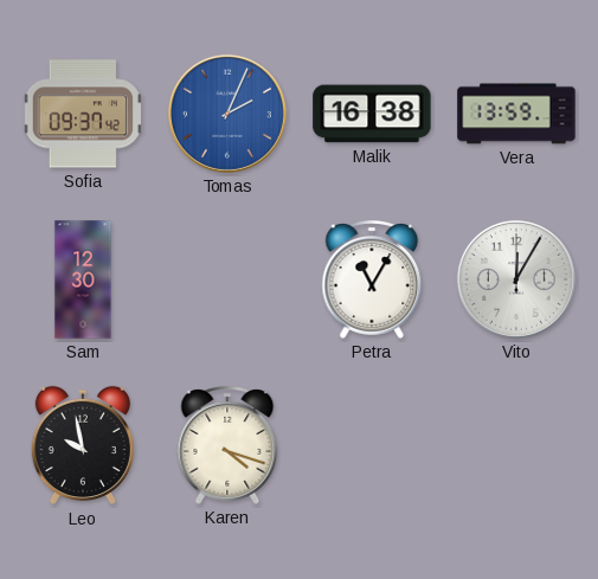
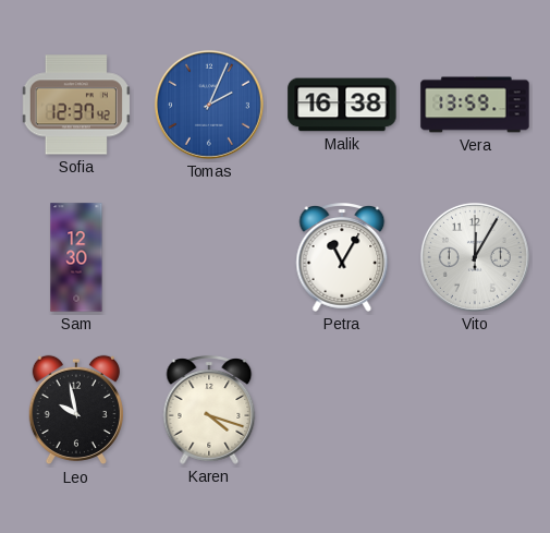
Sofia: 09:37 -> 12:37
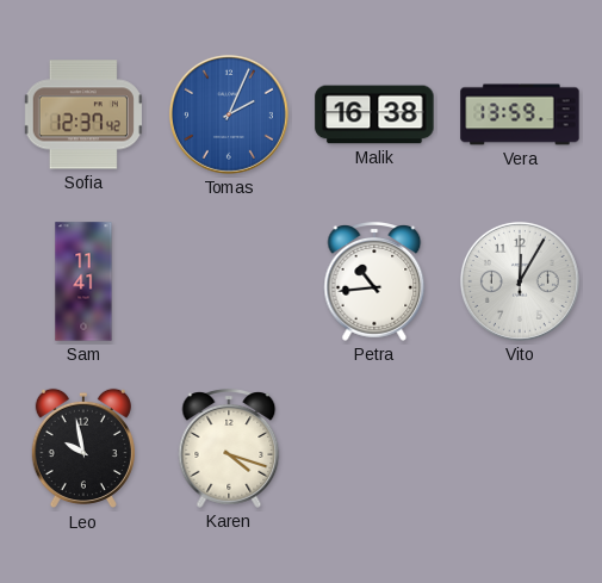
Sam: 12:30 -> 11:41
Petra: 11:05 -> 10:44
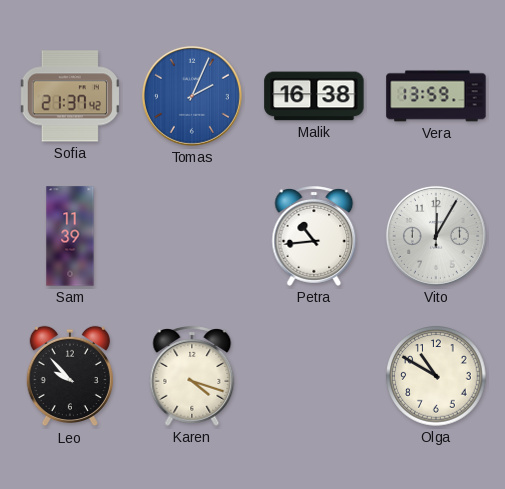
Sofia: 12:37 -> 21:37
Sam: 11:41 -> 11:39
Leo: 9:58 -> 9:53
Olga: none -> 10:50
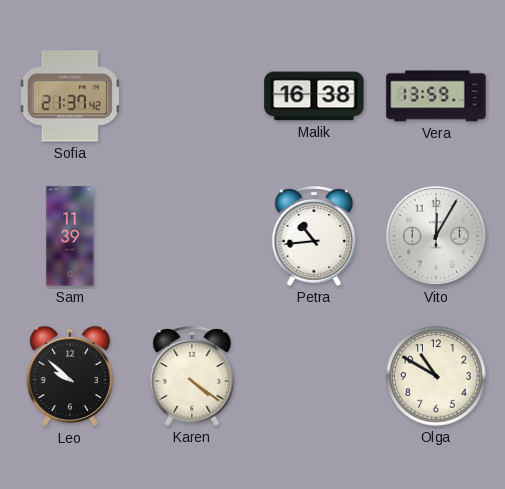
Tomas: 2:04 -> none
Leo: 9:53 -> 9:52
Karen: 4:18 -> 4:21
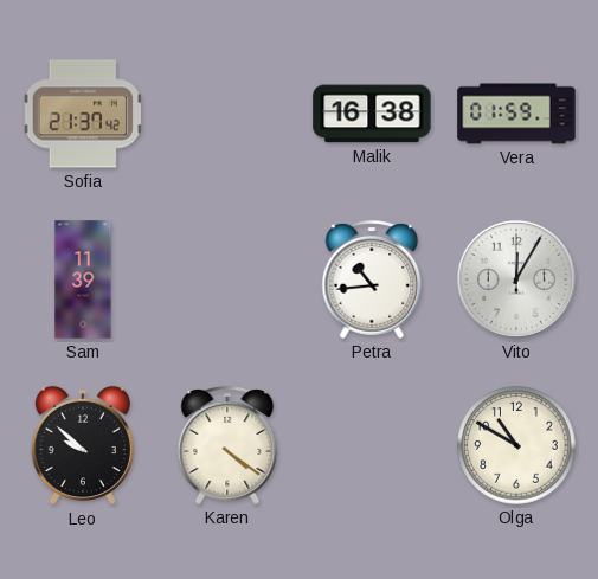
Vera: 13:59 -> 01:59
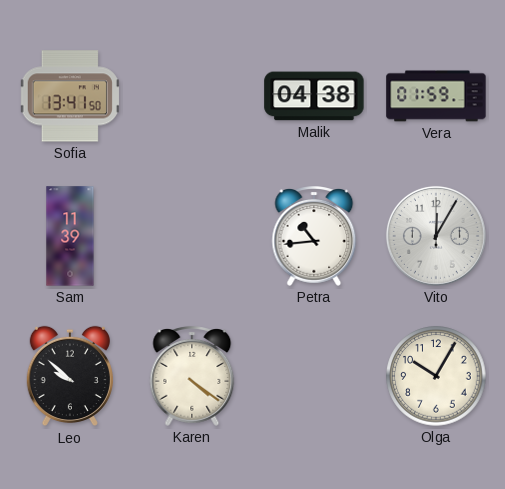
Sofia: 21:37 -> 13:41
Malik: 16:38 -> 04:38
Olga: 10:50 -> 10:05
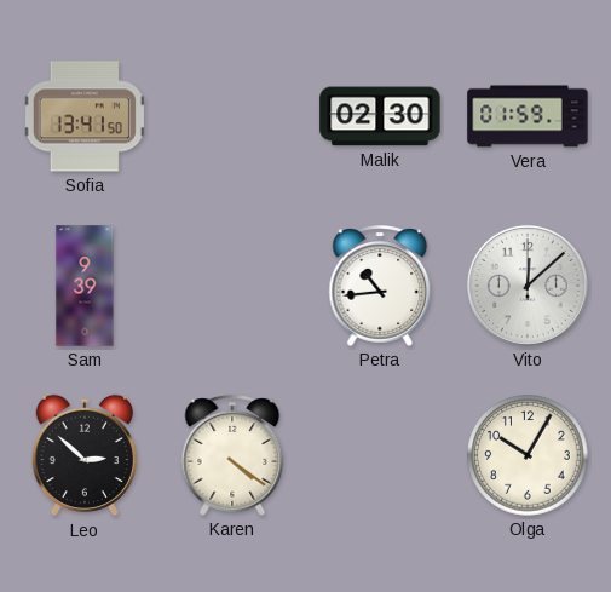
Malik: 04:38 -> 02:30
Sam: 11:39 -> 9:39
Vito: 12:05 -> 12:08
Leo: 9:52 -> 2:52
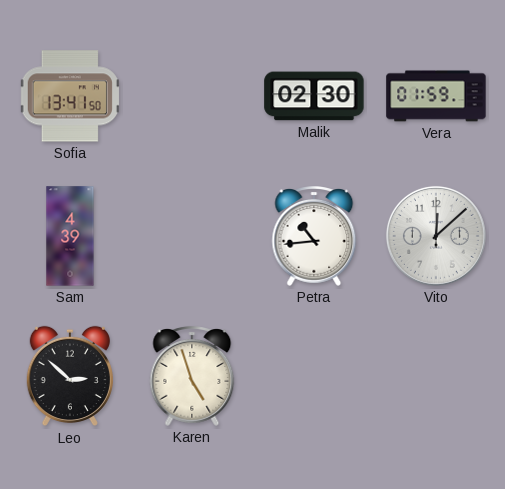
Sam: 9:39 -> 4:39
Karen: 4:21 -> 4:57
Olga: 10:05 -> none
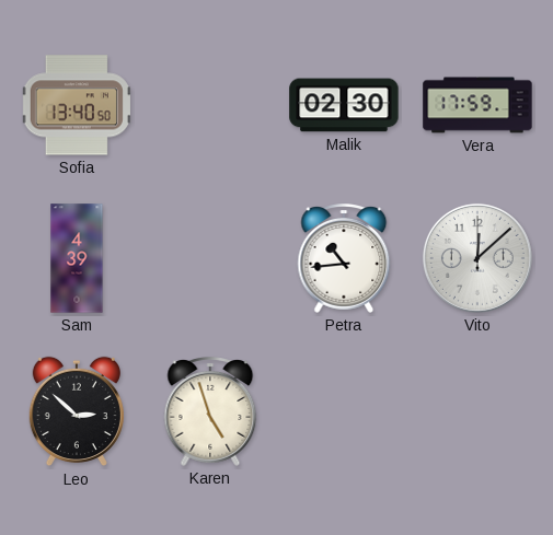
Sofia: 13:41 -> 13:40
Vera: 01:59 -> 17:59
